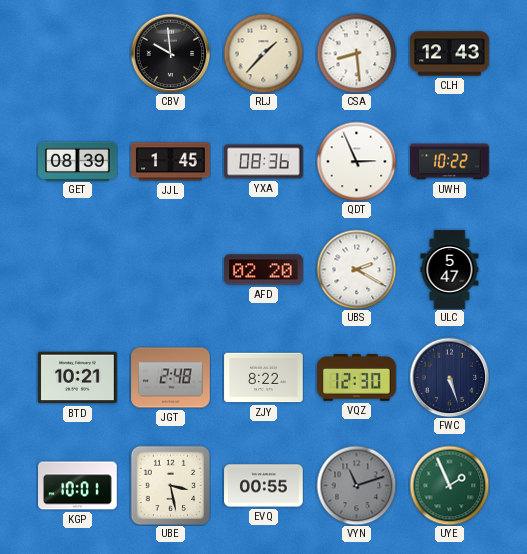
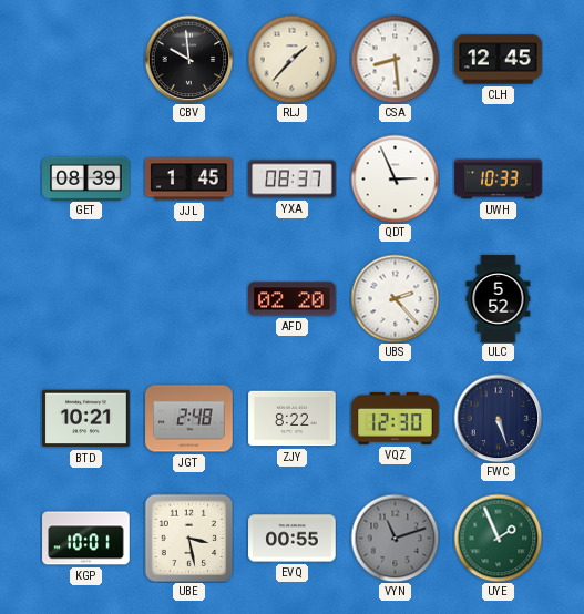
CLH: 12:43 -> 12:45
YXA: 08:36 -> 08:37
UWH: 10:22 -> 10:33
UBS: 2:20 -> 2:23
ULC: 5:47 -> 5:52
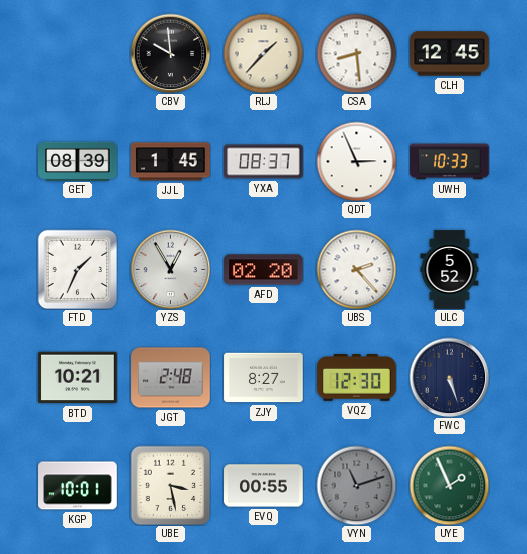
FTD: none -> 1:34
YZS: none -> 12:55
ZJY: 8:22 -> 8:27
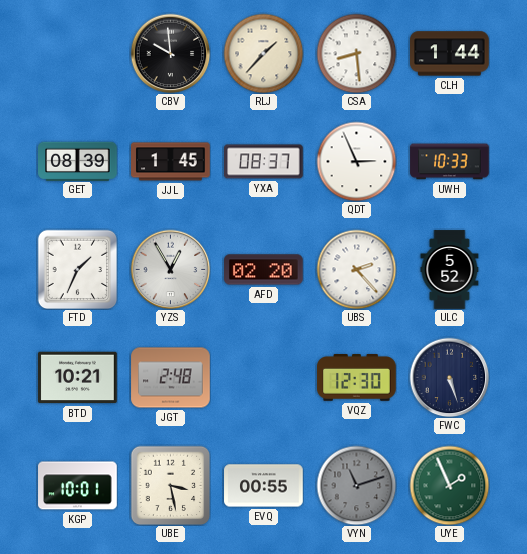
CLH: 12:45 -> 1:44
ZJY: 8:27 -> none
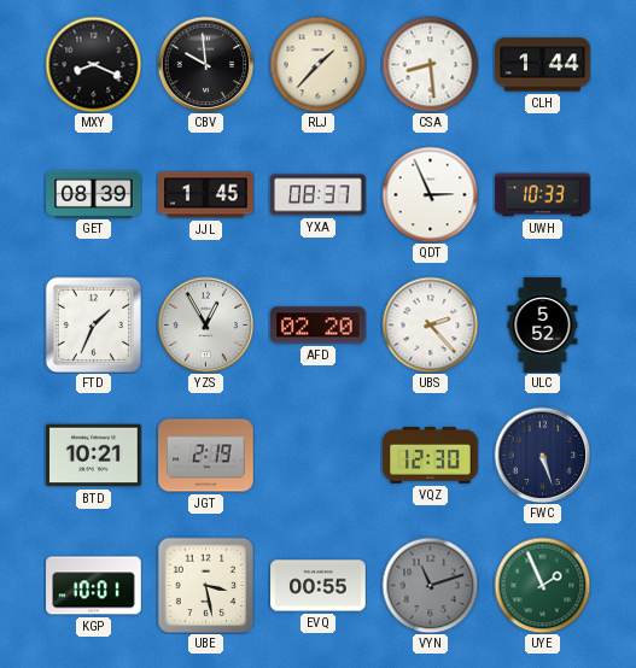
MXY: none -> 8:19
JGT: 2:48 -> 2:19
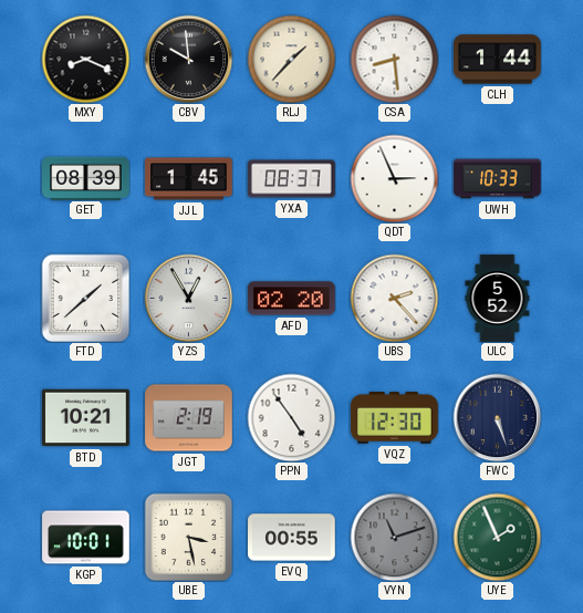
FTD: 1:34 -> 1:38
PPN: none -> 4:54
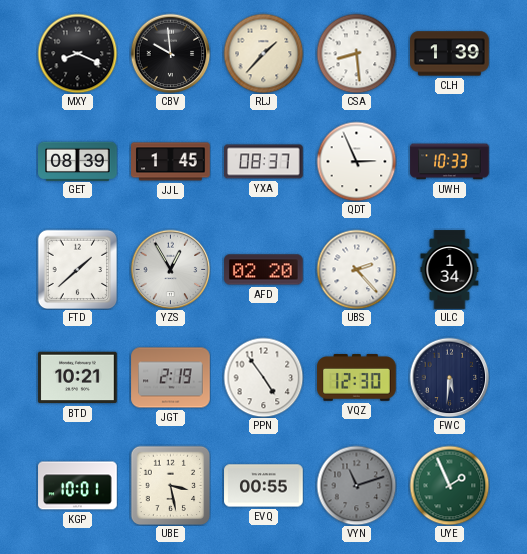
CLH: 1:44 -> 1:39
ULC: 5:52 -> 1:34
FWC: 5:27 -> 5:31
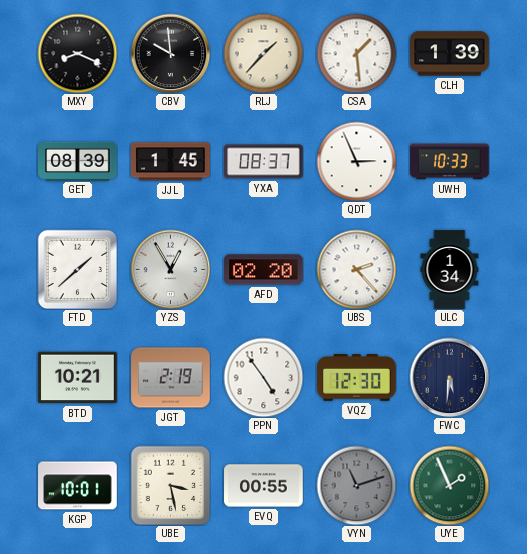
CSA: 8:29 -> 1:29
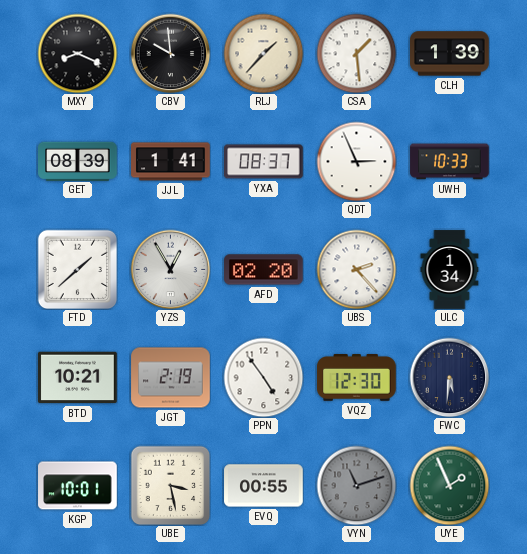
JJL: 1:45 -> 1:41
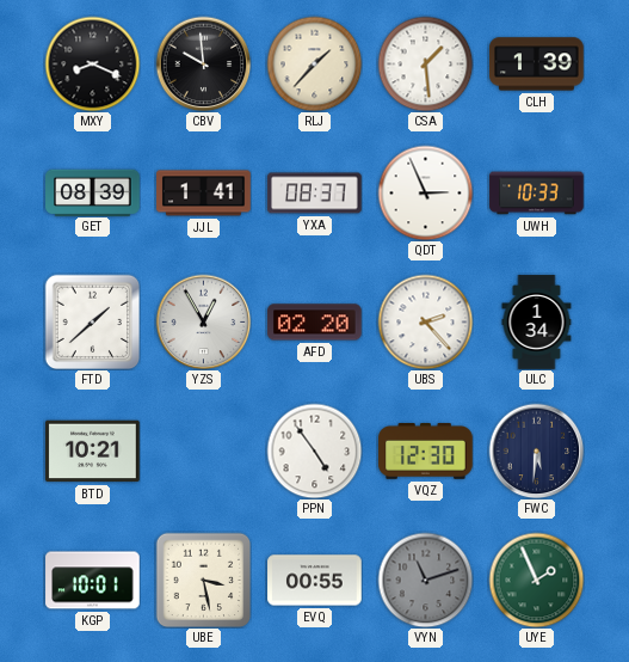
JGT: 2:19 -> none
